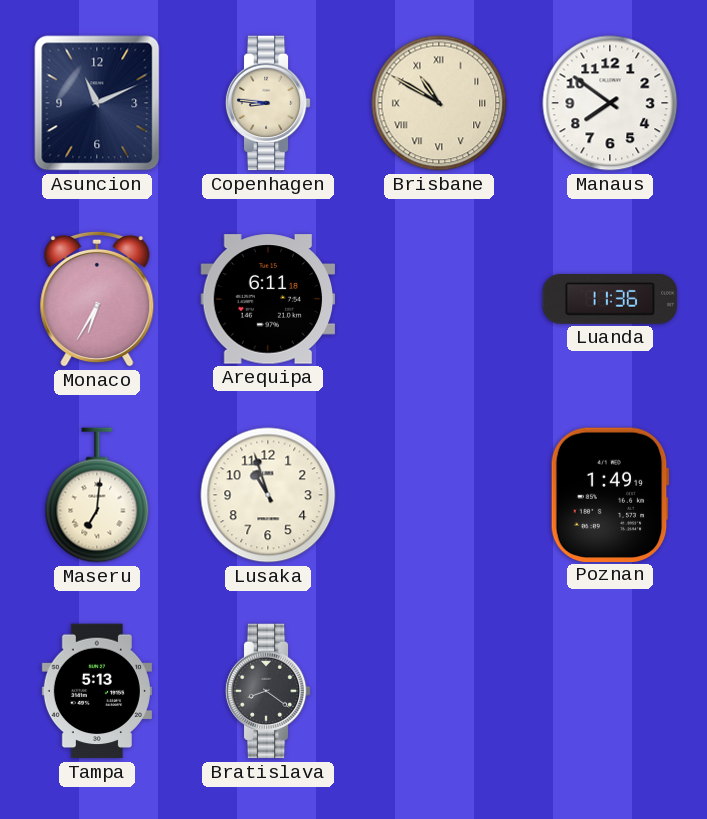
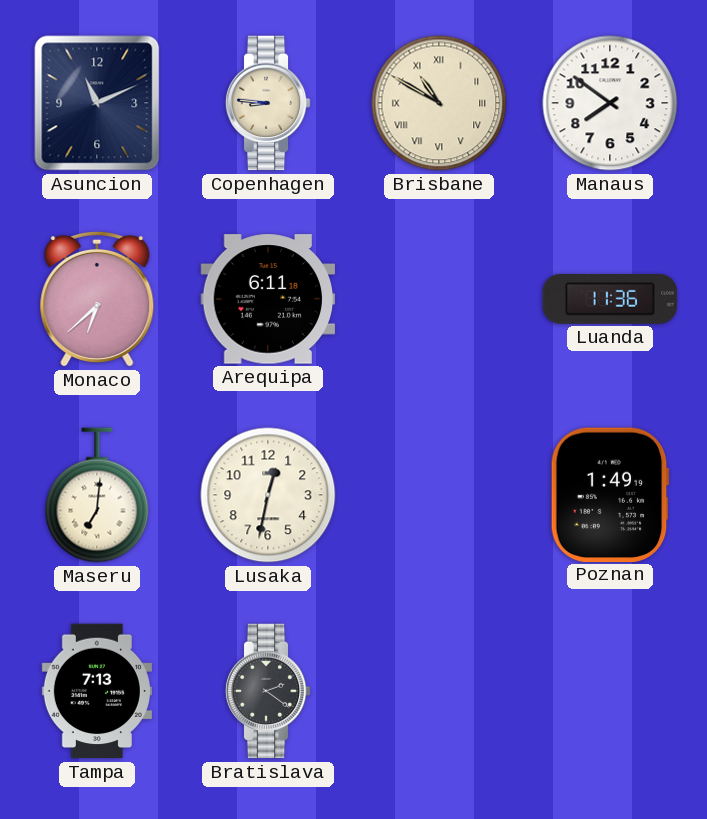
Monaco: 6:35 -> 6:38
Lusaka: 10:57 -> 12:32
Tampa: 5:13 -> 7:13
Bratislava: 8:21 -> 2:21
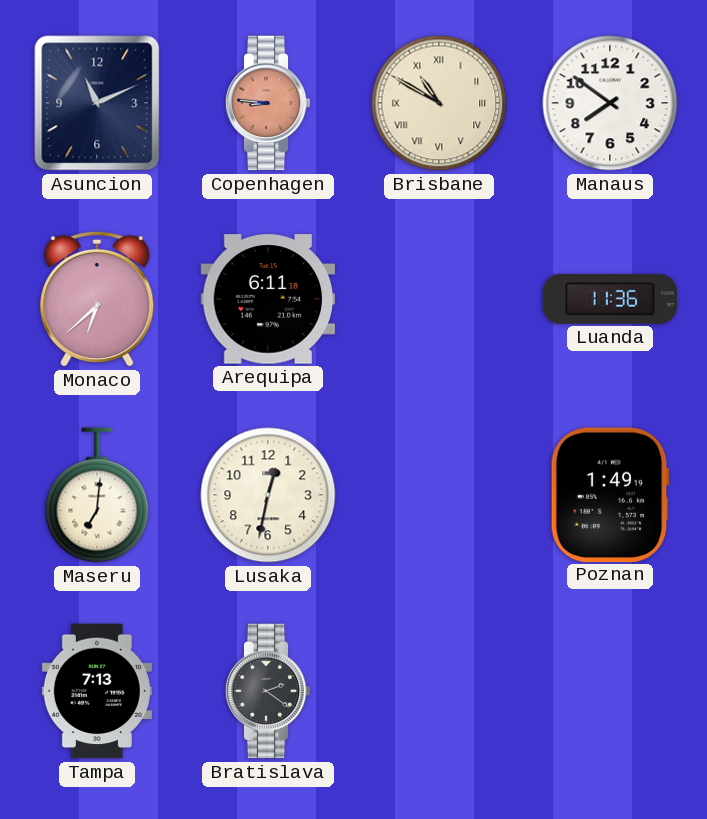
Copenhagen dial: cream -> salmon
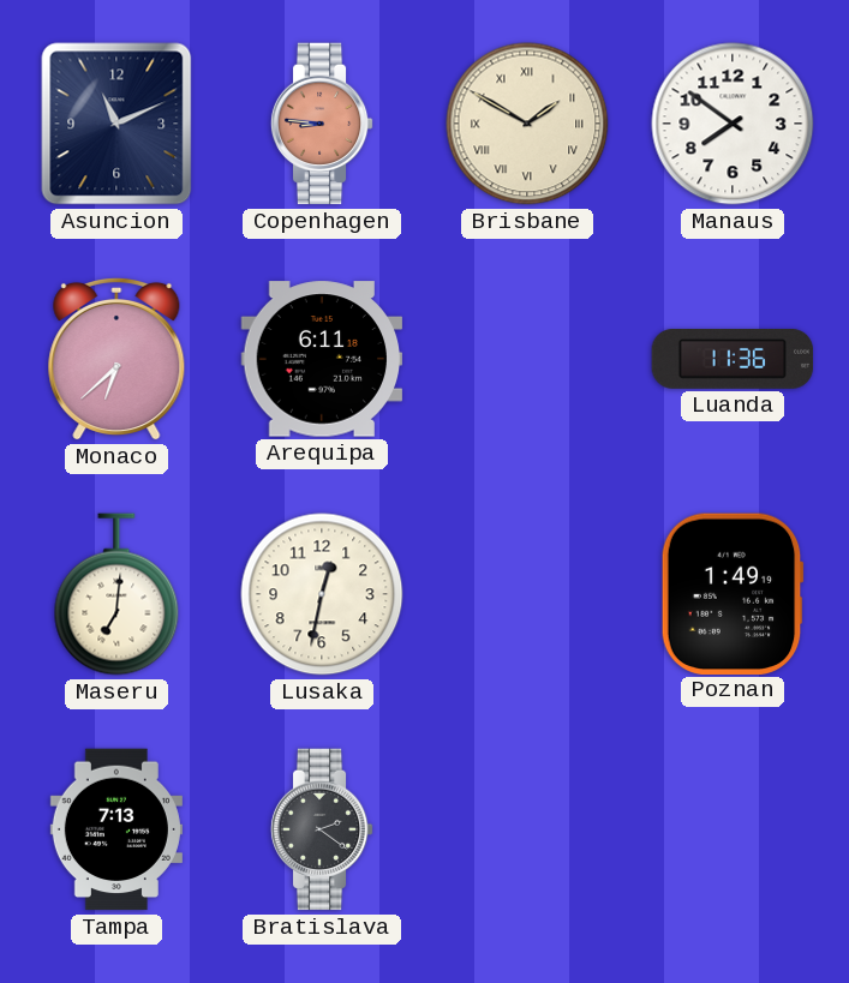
Brisbane: 10:50 -> 1:50
